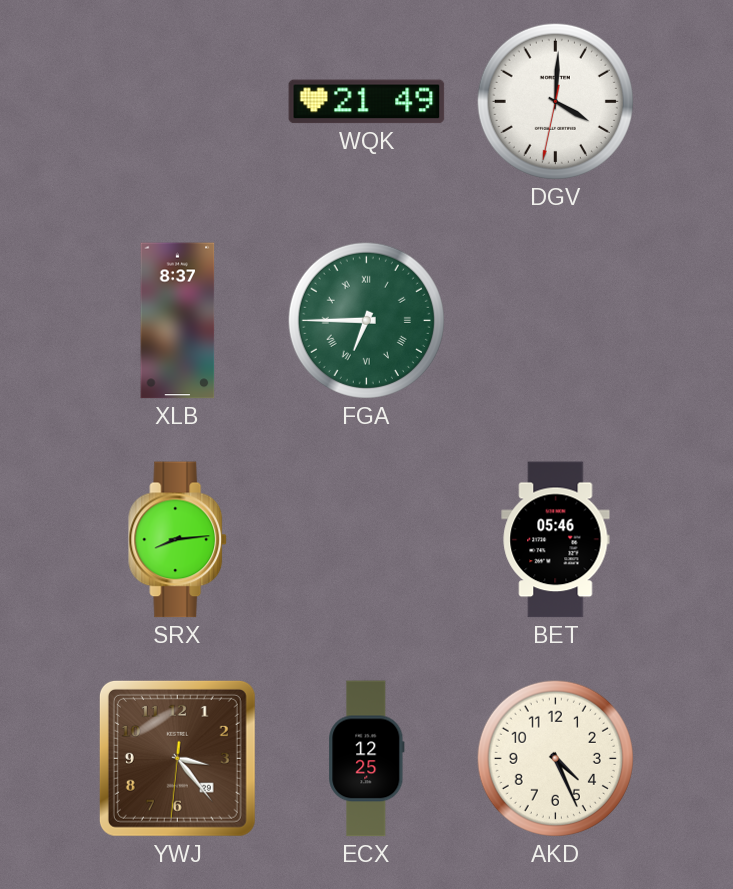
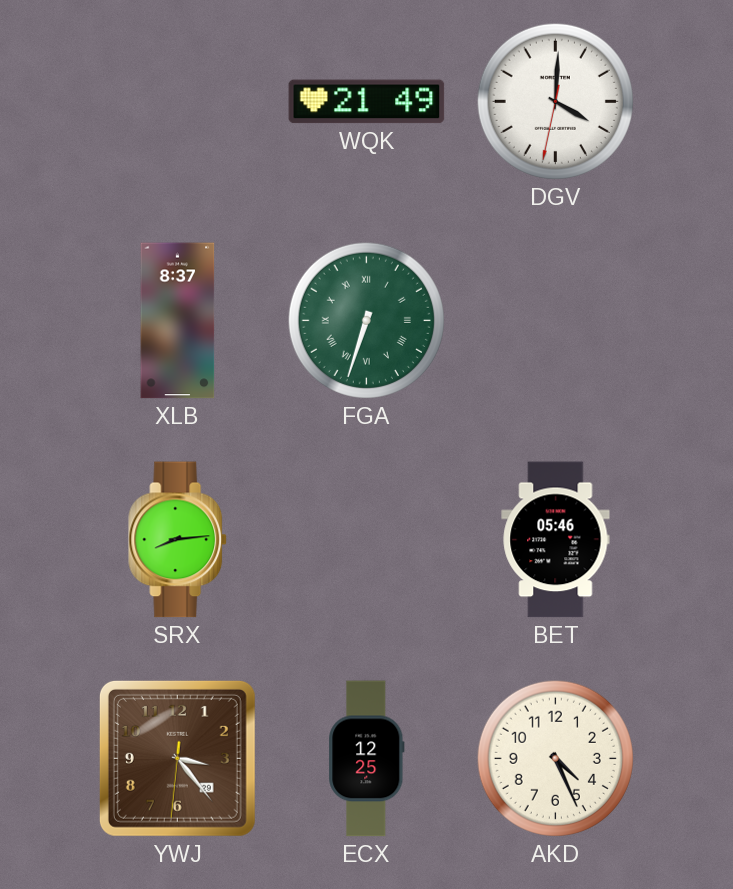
FGA: 6:45 -> 6:33
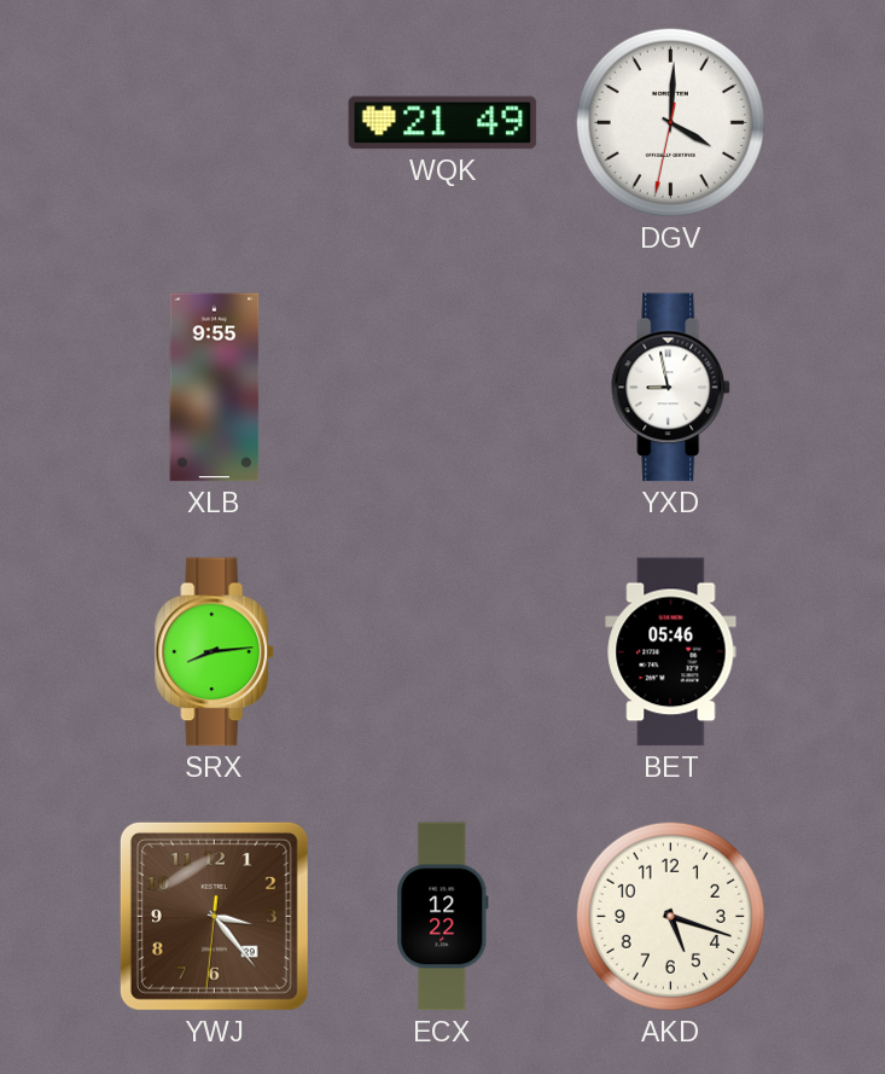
XLB: 8:37 -> 9:55
FGA: 6:33 -> none
YXD: none -> 8:58
ECX: 12:25 -> 12:22
AKD: 4:26 -> 5:18
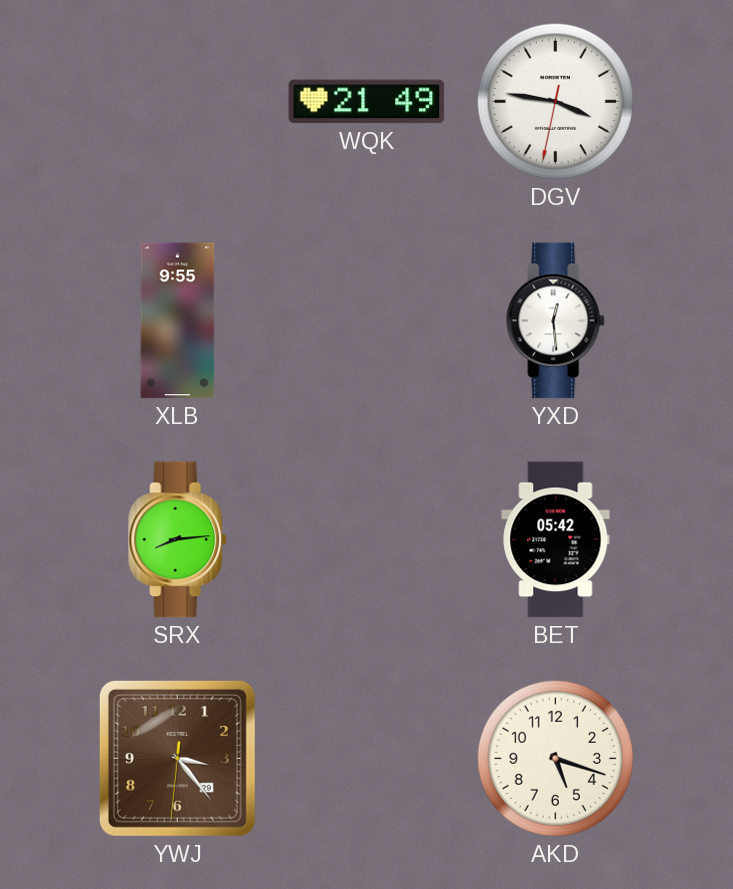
DGV: 4:00 -> 3:46
YXD: 8:58 -> 12:29
BET: 05:46 -> 05:42
ECX: 12:22 -> none
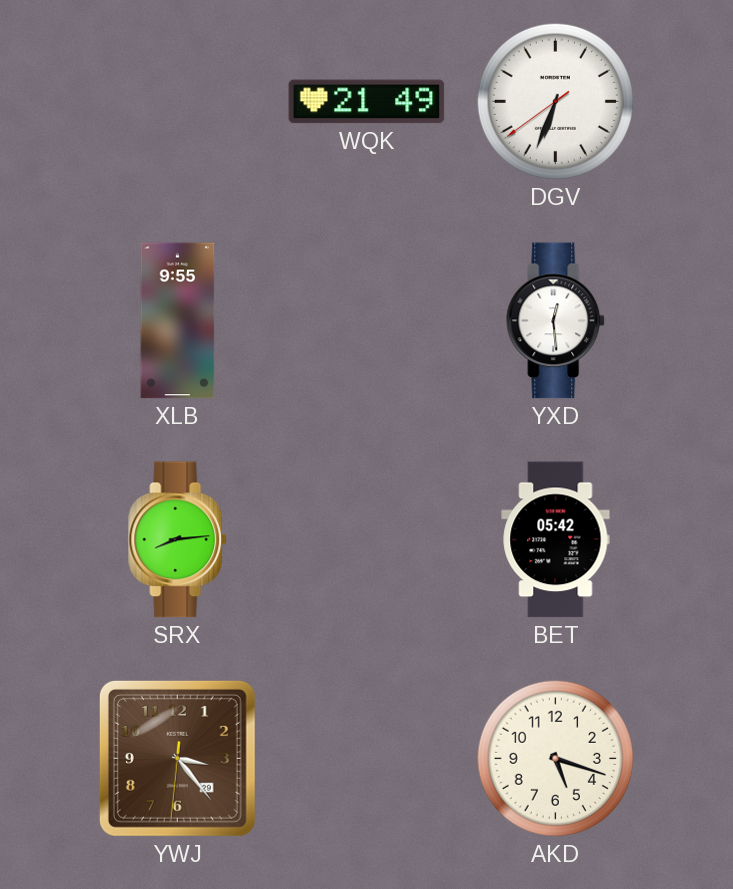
DGV: 3:46 -> 6:33
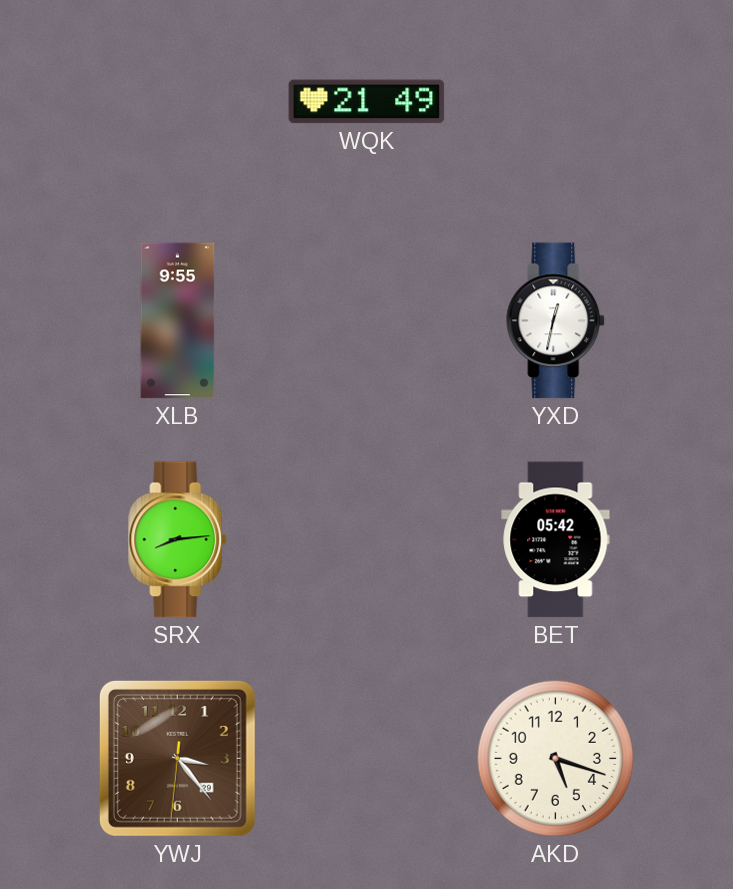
DGV: 6:33 -> none
YXD: 12:29 -> 12:32
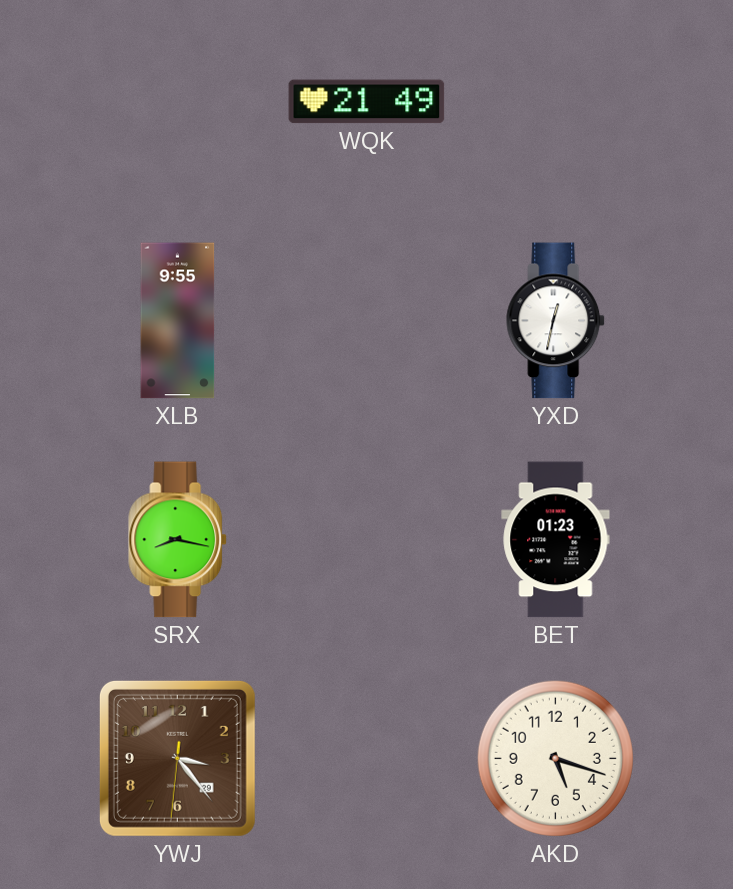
SRX: 8:14 -> 8:17
BET: 05:42 -> 01:23
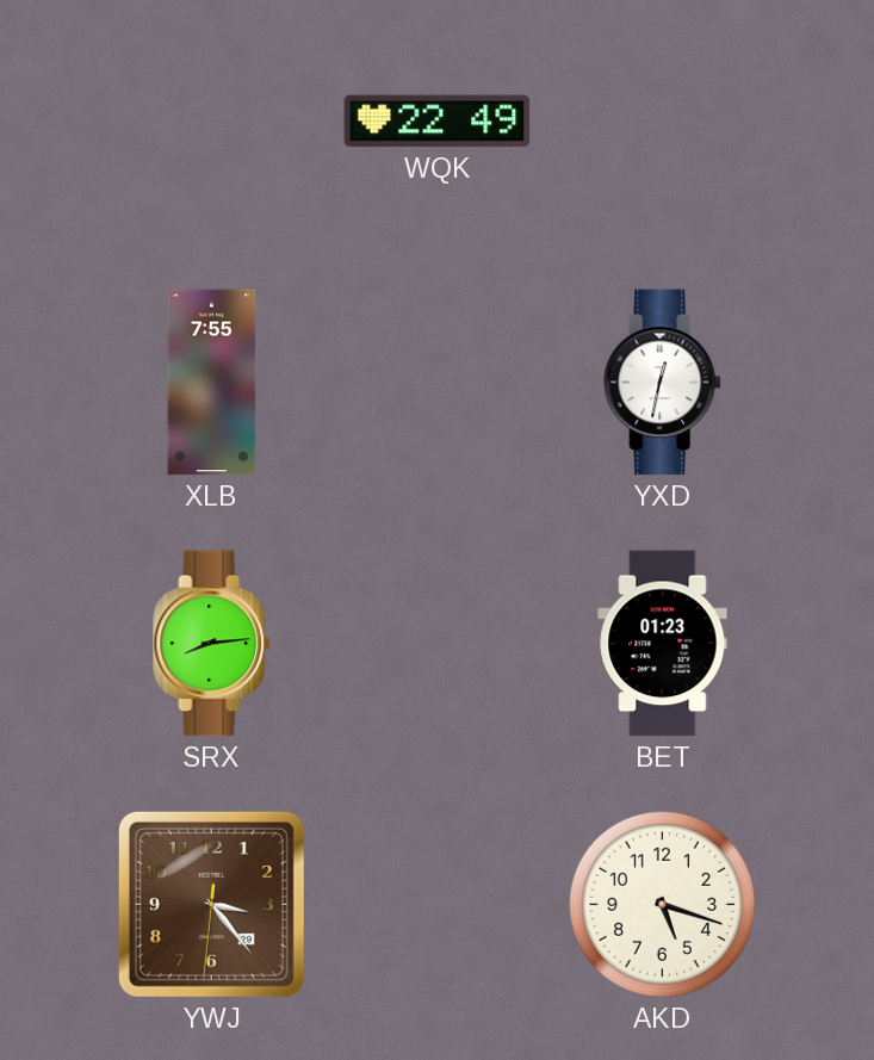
WQK: 21:49 -> 22:49
XLB: 9:55 -> 7:55
SRX: 8:17 -> 8:14
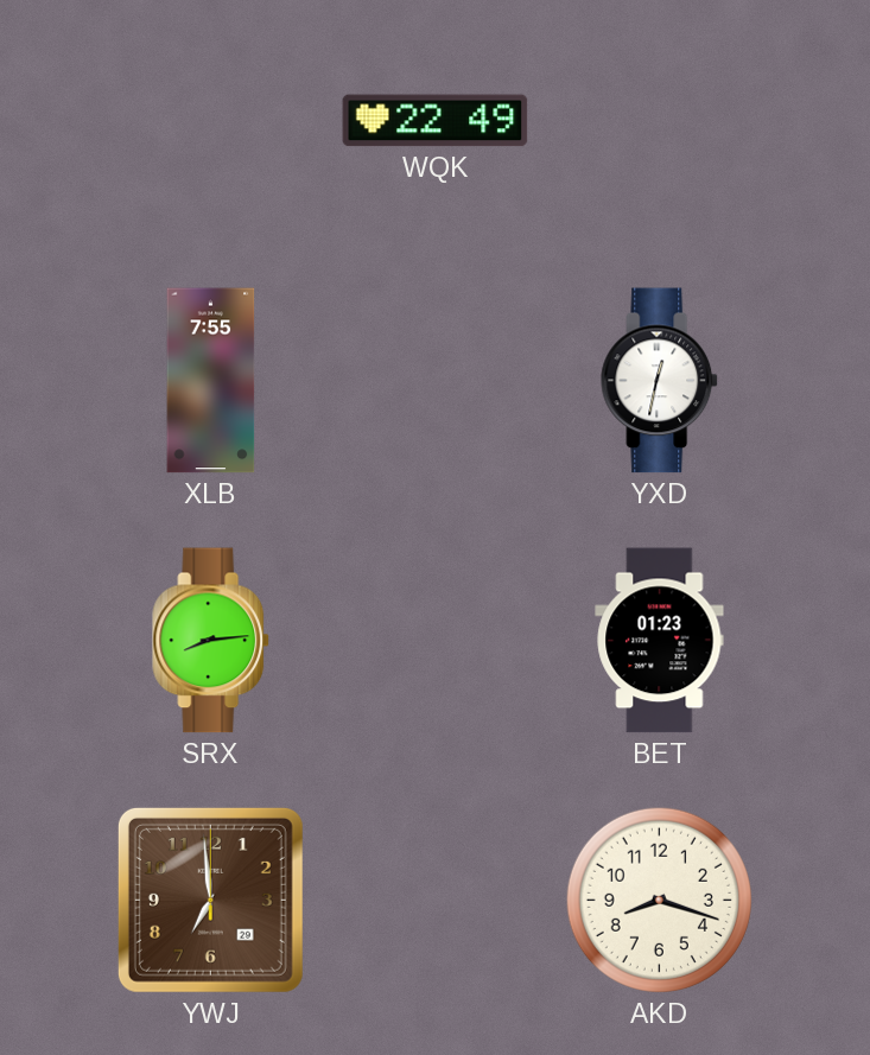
YWJ: 3:23 -> 6:59
AKD: 5:18 -> 8:18
